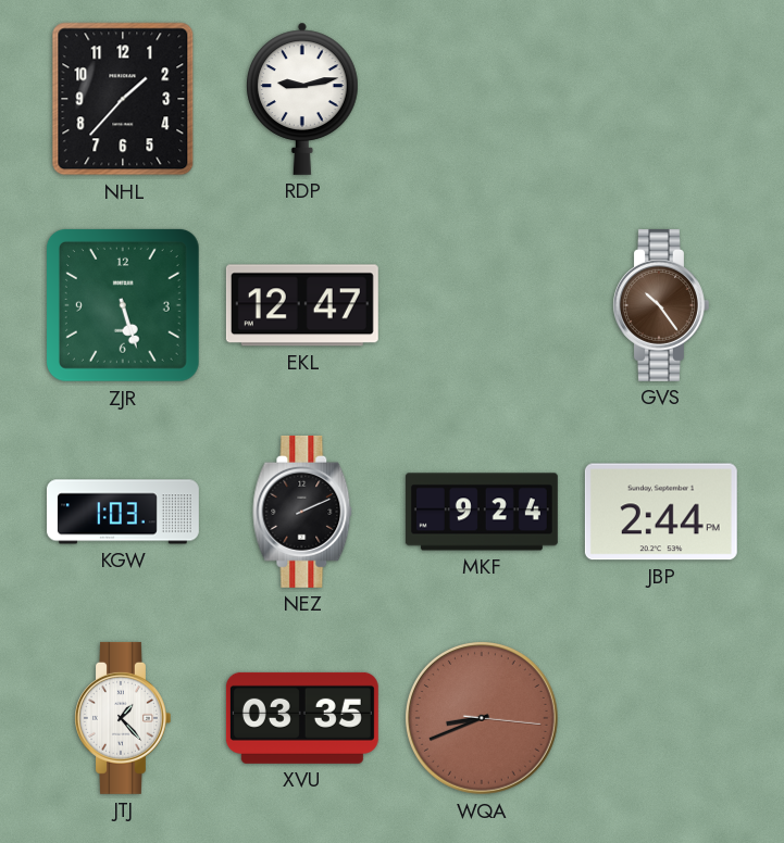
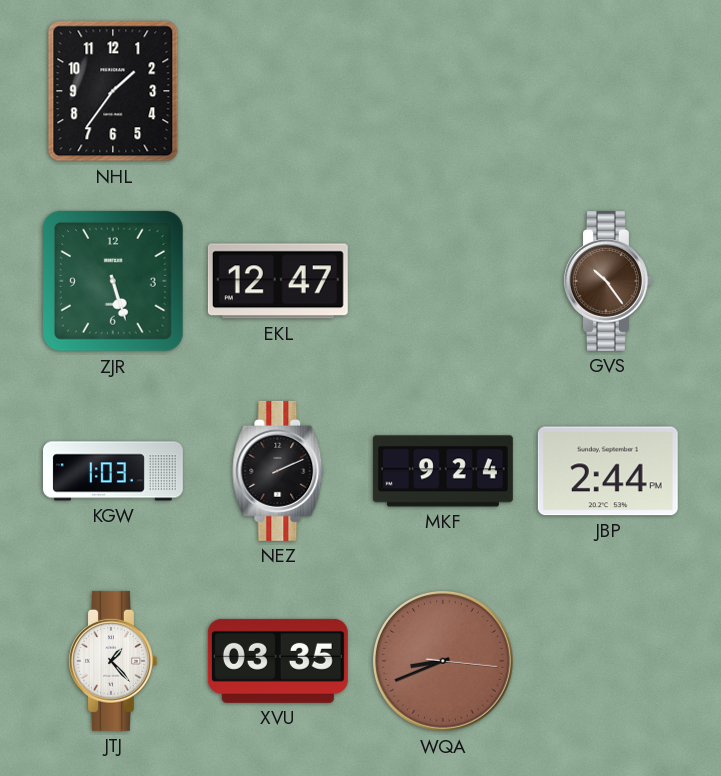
NHL: 1:37 -> 1:36
RDP: 9:13 -> none
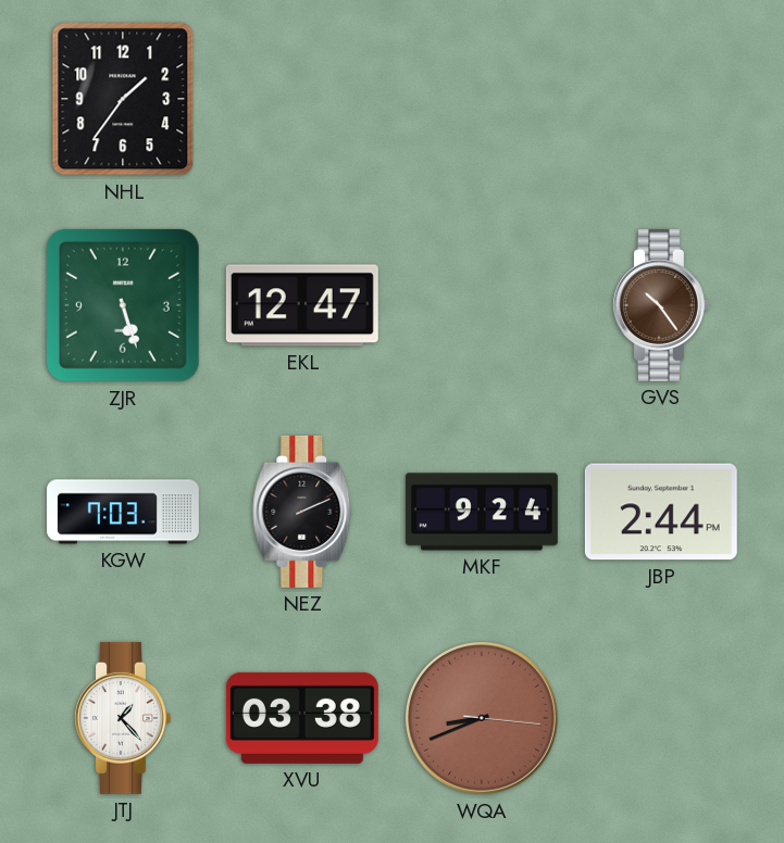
KGW: 1:03 -> 7:03
XVU: 03:35 -> 03:38
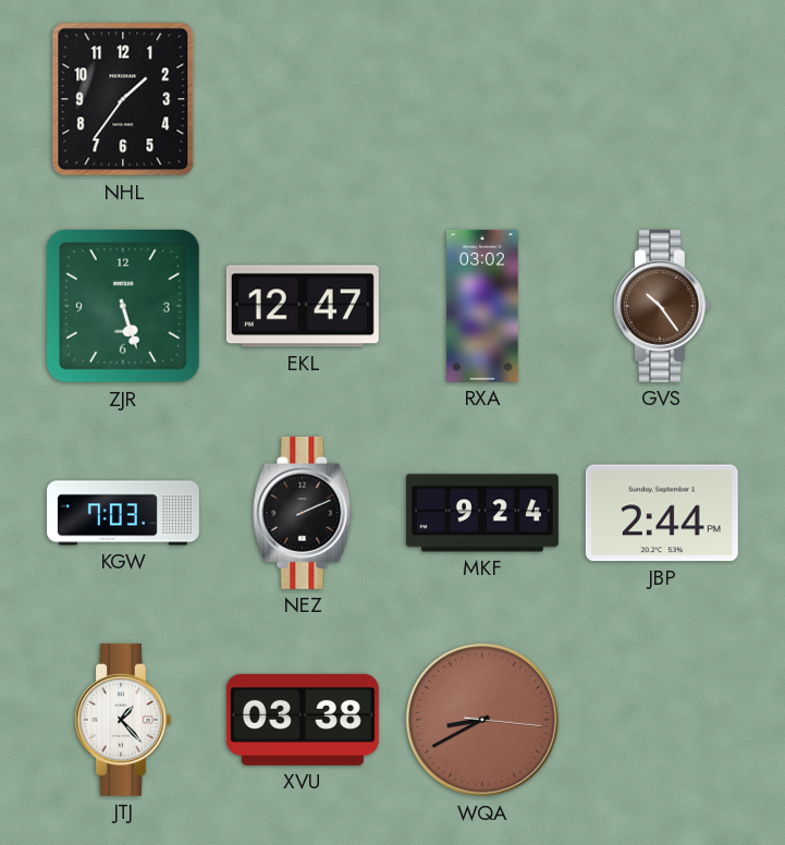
RXA: none -> 03:02
WQA: 8:41 -> 8:40
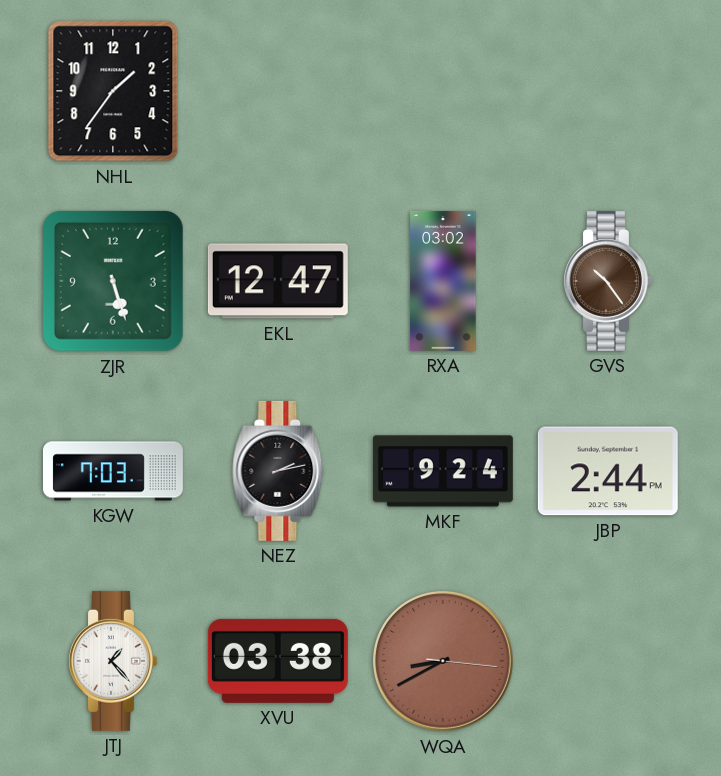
NEZ: 2:11 -> 2:13
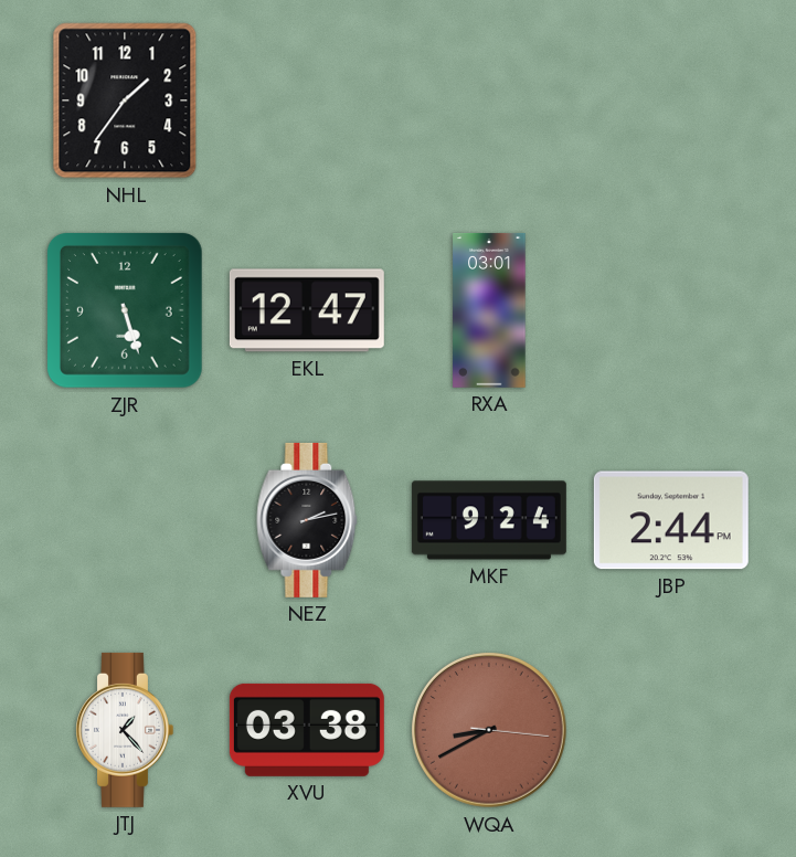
RXA: 03:02 -> 03:01
GVS: 10:24 -> none
KGW: 7:03 -> none
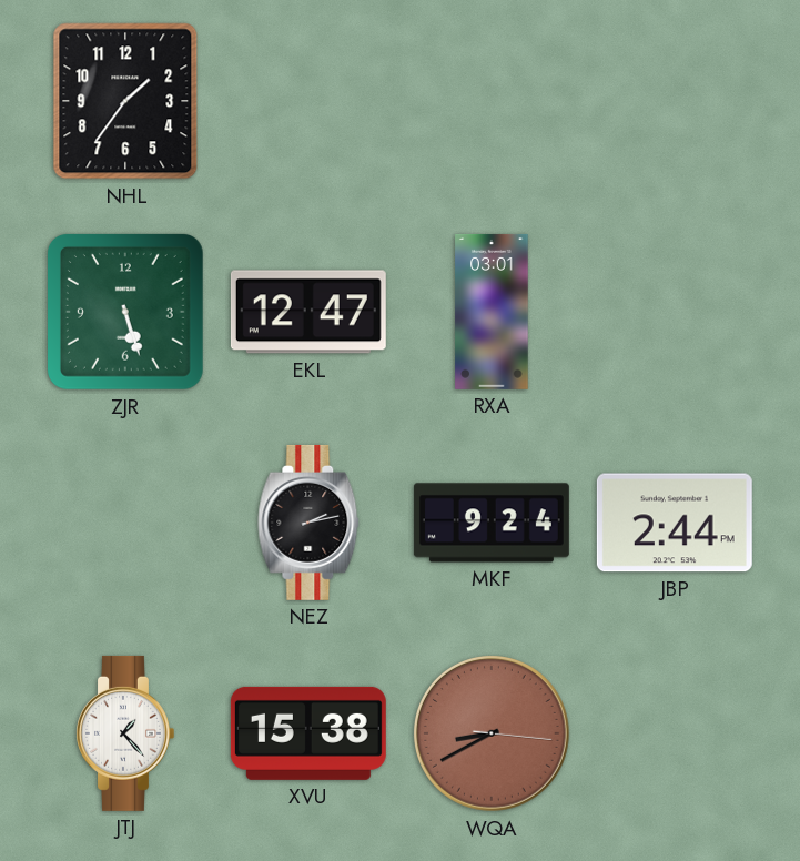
XVU: 03:38 -> 15:38
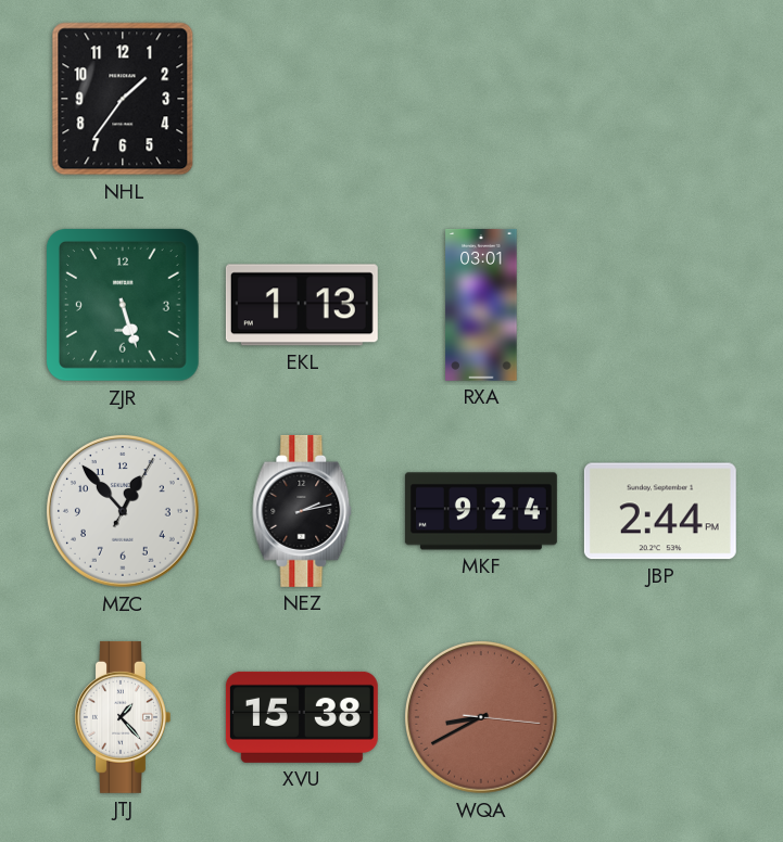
EKL: 12:47 -> 1:13
MZC: none -> 12:53
